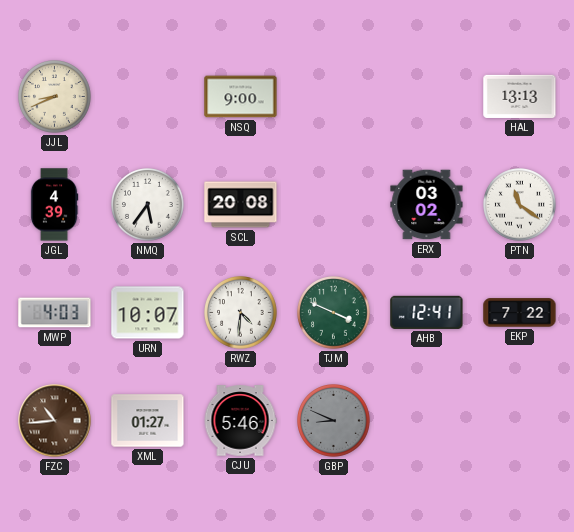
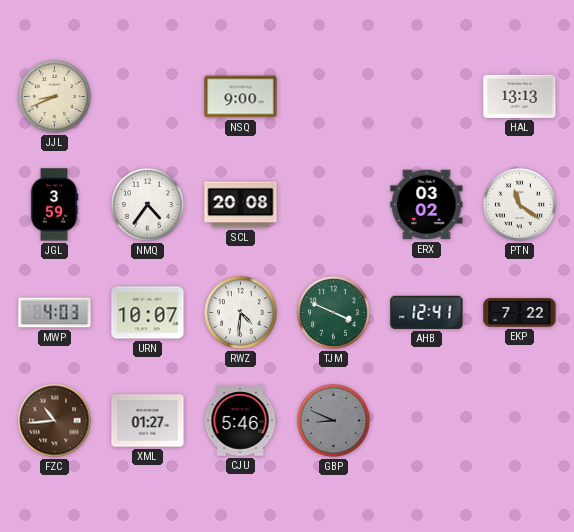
JGL: 4:39 -> 3:59
NMQ: 5:36 -> 4:36
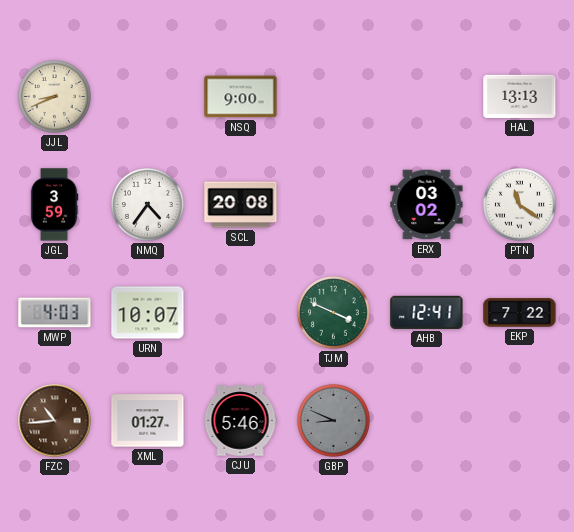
RWZ: 4:31 -> none
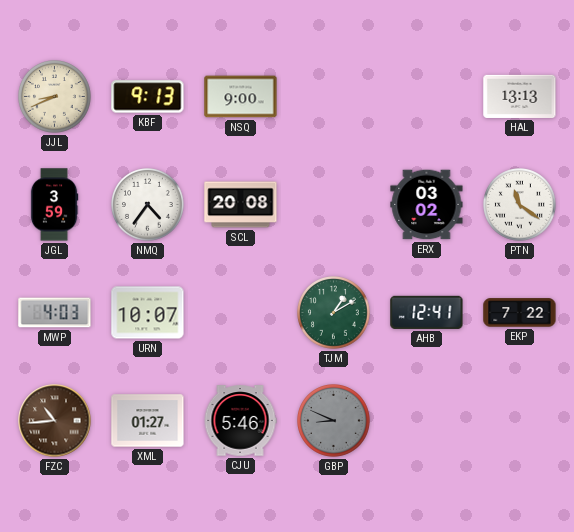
KBF: none -> 9:13
TJM: 3:49 -> 1:10
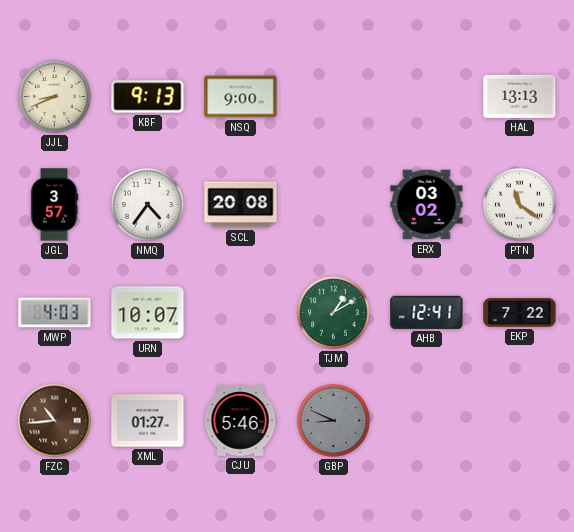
JGL: 3:59 -> 3:57
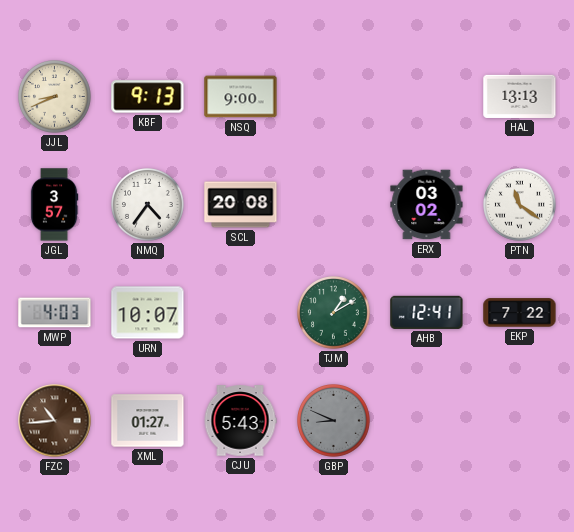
CJU: 5:46 -> 5:43
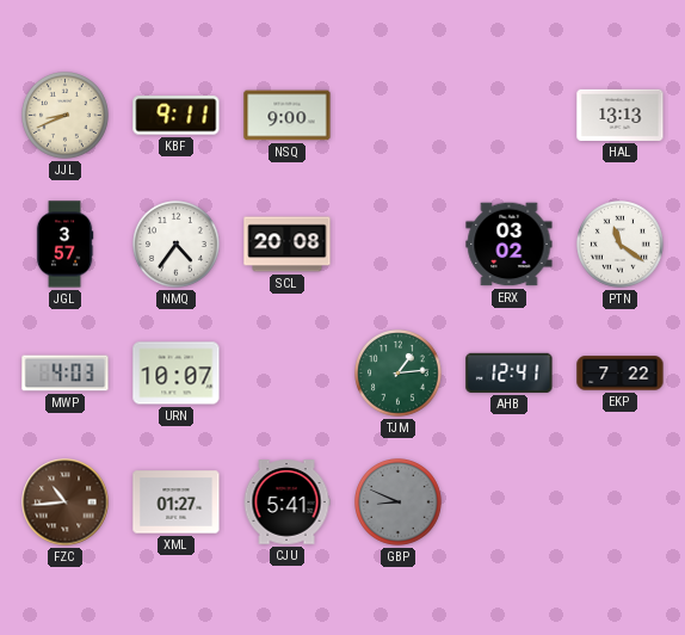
KBF: 9:13 -> 9:11
TJM: 1:10 -> 1:14
CJU: 5:43 -> 5:41
